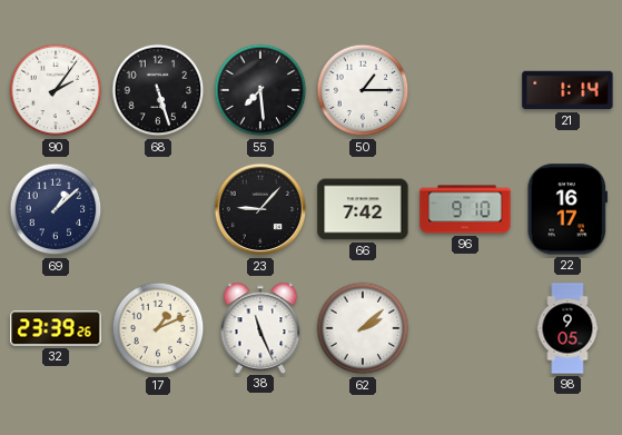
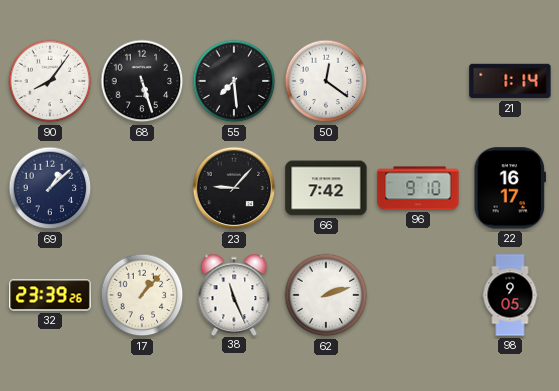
90: 2:06 -> 8:06
50: 1:15 -> 12:21
17: 1:11 -> 1:07
62: 2:08 -> 2:12
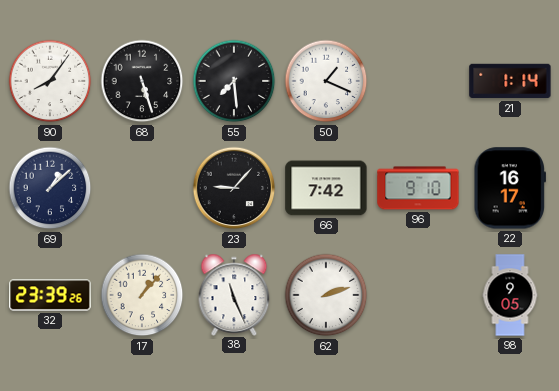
50: 12:21 -> 1:19
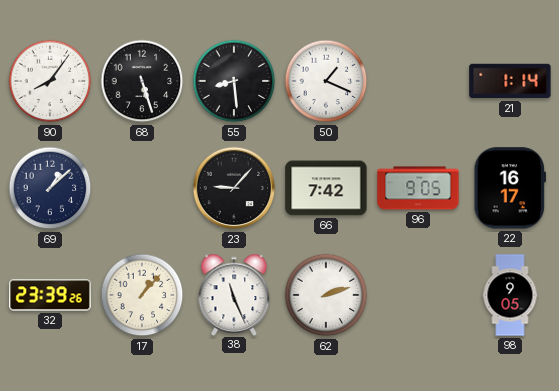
55: 7:29 -> 8:29
96: 9:10 -> 9:05
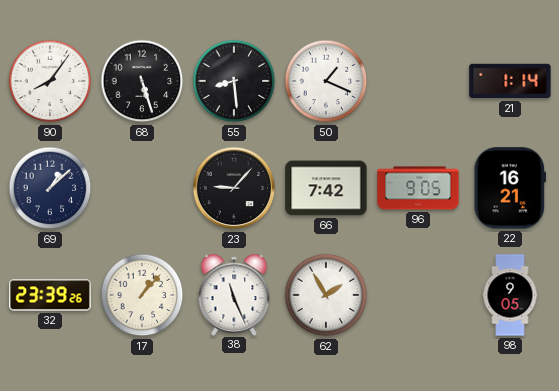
22: 16:17 -> 16:21
62: 2:12 -> 1:55
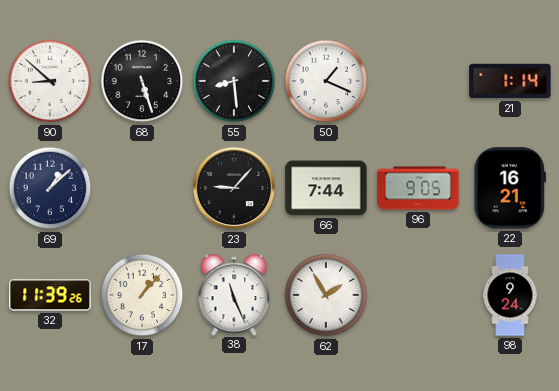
90: 8:06 -> 8:52
66: 7:42 -> 7:44
32: 23:39 -> 11:39
98: 9:05 -> 9:24
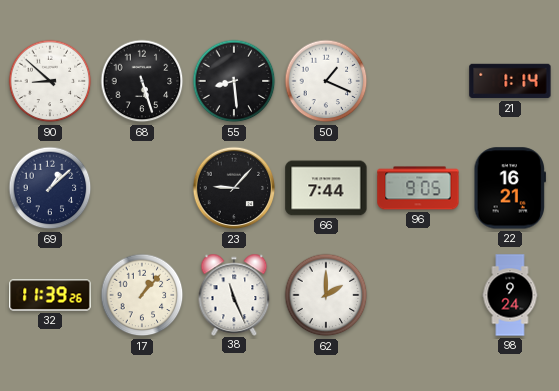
62: 1:55 -> 2:00
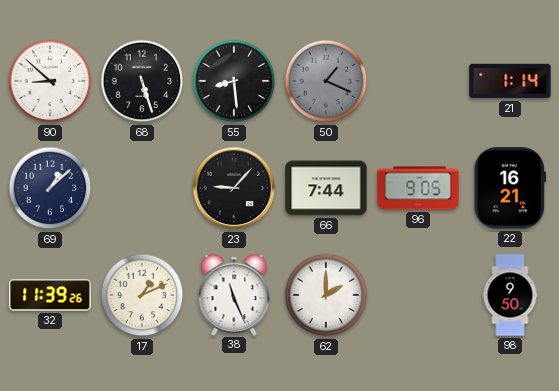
50 dial: white -> grey
17: 1:07 -> 1:11
98: 9:24 -> 9:50
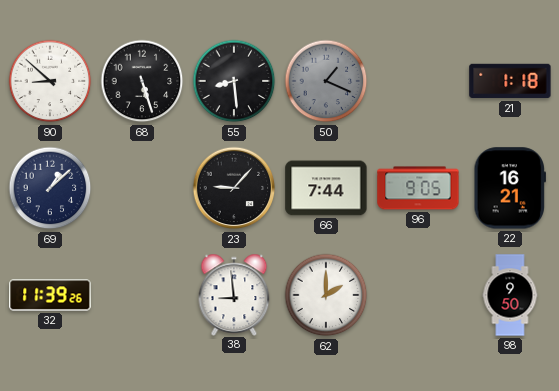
21: 1:14 -> 1:18
17: 1:11 -> none
38: 11:26 -> 8:59
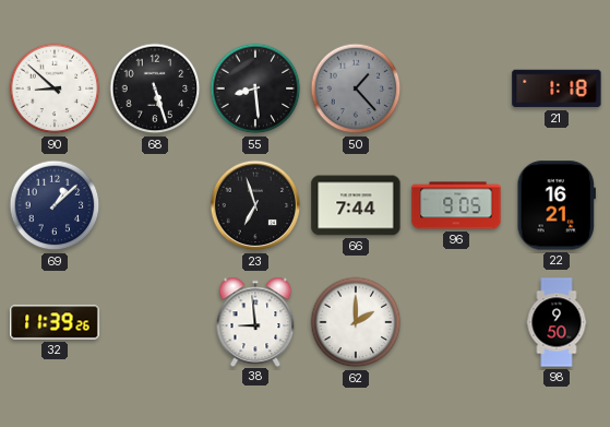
50: 1:19 -> 1:23
23: 9:07 -> 6:57
